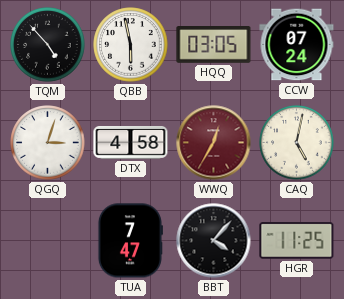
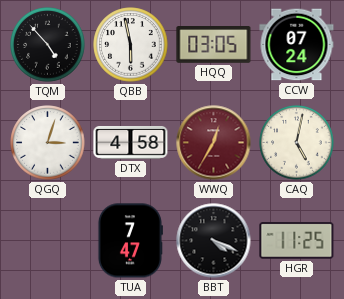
BBT: 4:07 -> 4:19
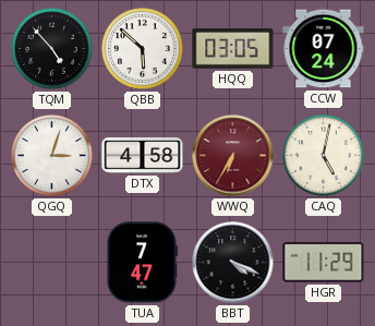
QBB: 5:58 -> 5:52
WWQ: 12:35 -> 6:35
HGR: 11:25 -> 11:29
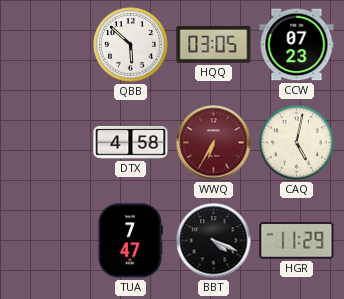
TQM: 4:53 -> none
CCW: 07:24 -> 07:23
QGQ: 3:03 -> none
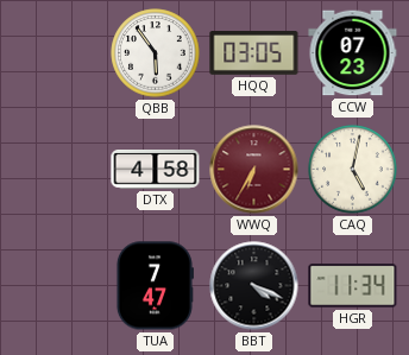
QBB: 5:52 -> 5:54
HGR: 11:29 -> 11:34
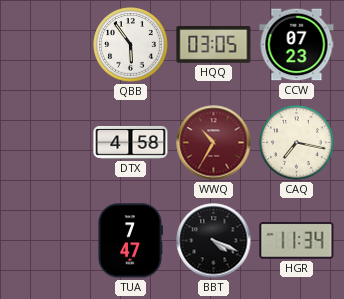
WWQ: 6:35 -> 10:35
CAQ: 5:02 -> 7:17
